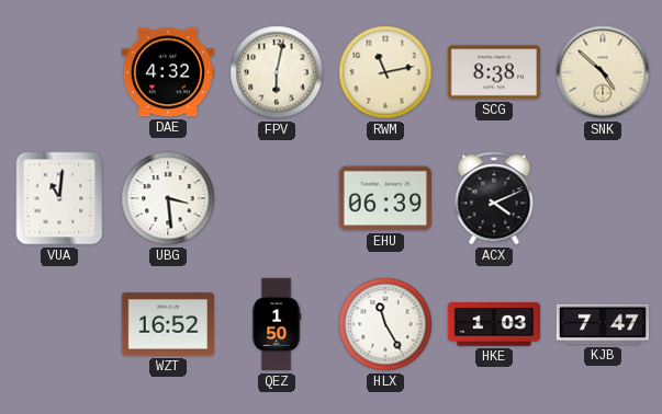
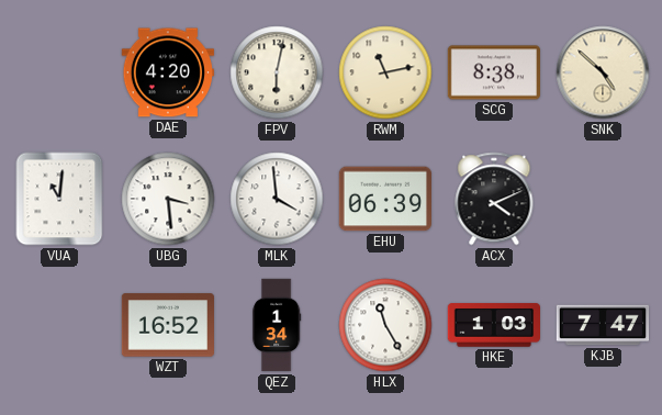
DAE: 4:32 -> 4:20
MLK: none -> 3:59
QEZ: 1:50 -> 1:34
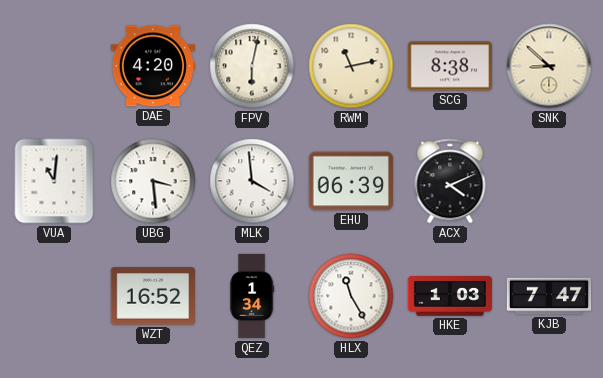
SNK: 4:52 -> 8:52
